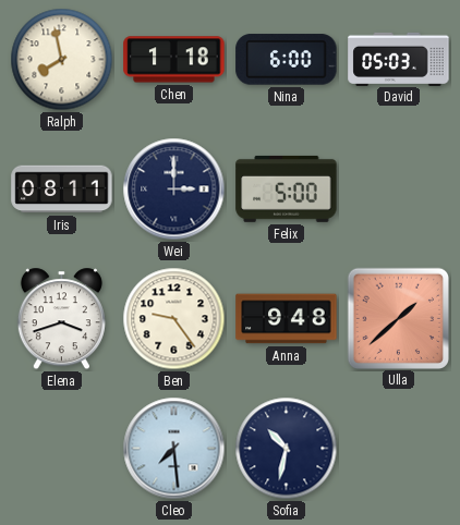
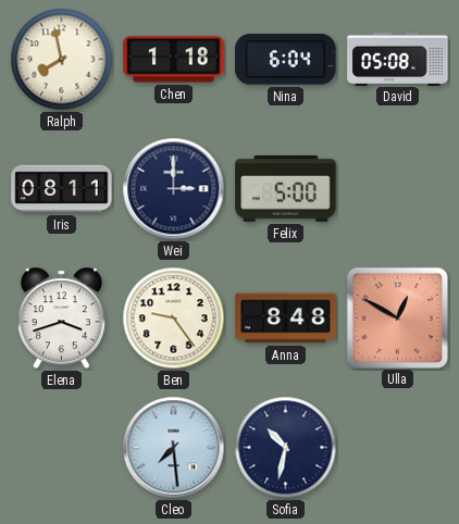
Nina: 6:00 -> 6:04
David: 05:03 -> 05:08
Anna: 9:48 -> 8:48
Ulla: 1:38 -> 12:50
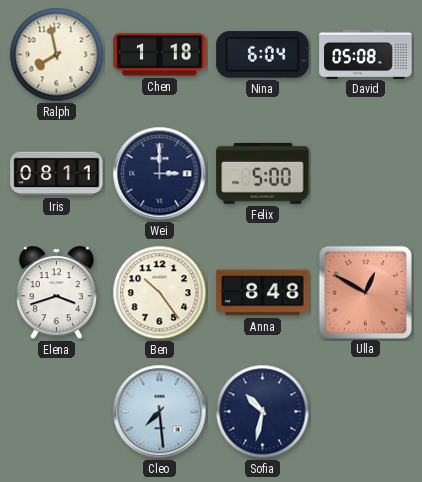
Ben: 9:24 -> 10:24
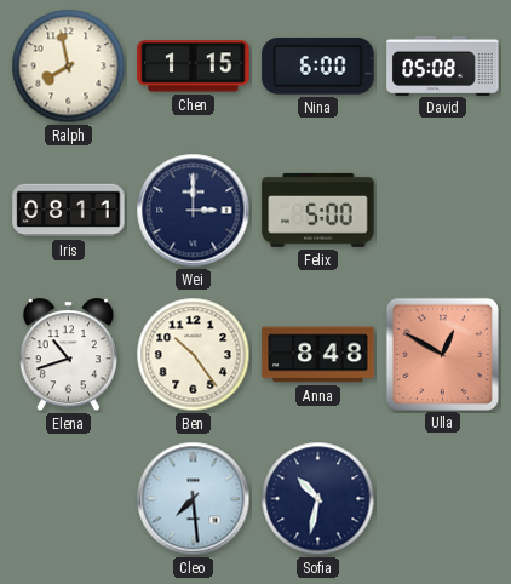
Chen: 1:18 -> 1:15
Nina: 6:04 -> 6:00
Elena: 3:42 -> 10:42
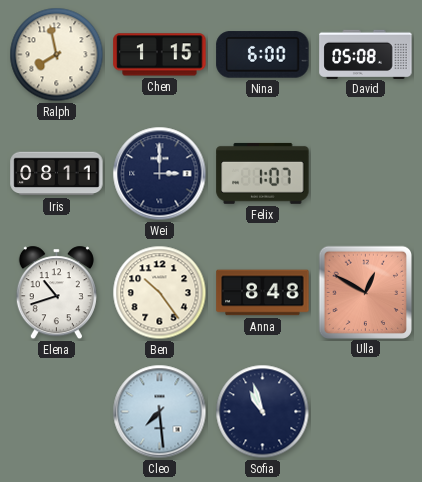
Felix: 5:00 -> 1:07
Sofia: 10:32 -> 10:57
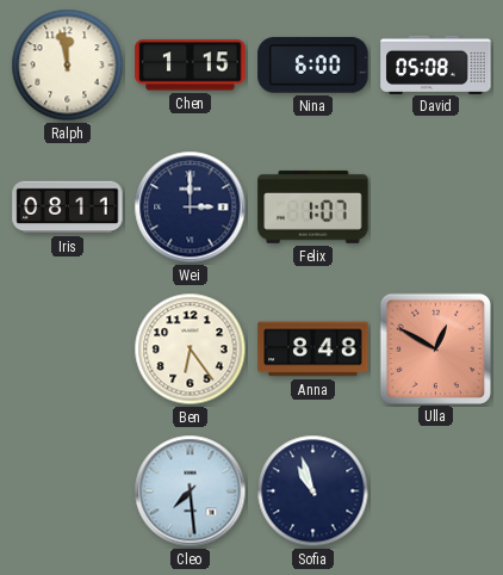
Ralph: 7:58 -> 11:58
Elena: 10:42 -> none
Ben: 10:24 -> 6:24
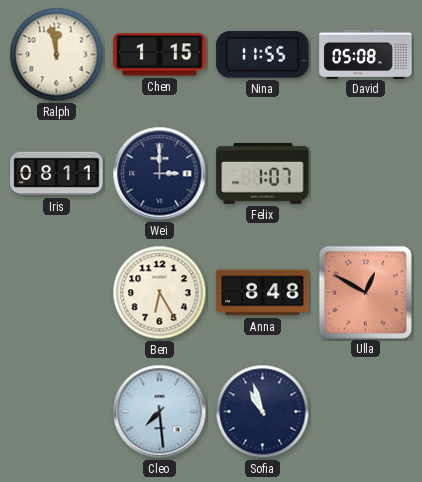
Nina: 6:00 -> 11:55
Ben: 6:24 -> 6:25
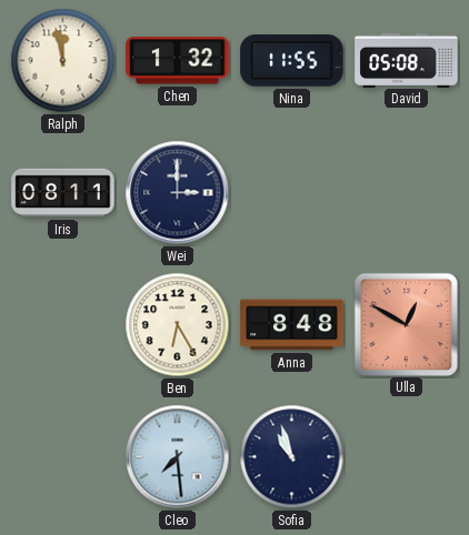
Chen: 1:15 -> 1:32
Felix: 1:07 -> none
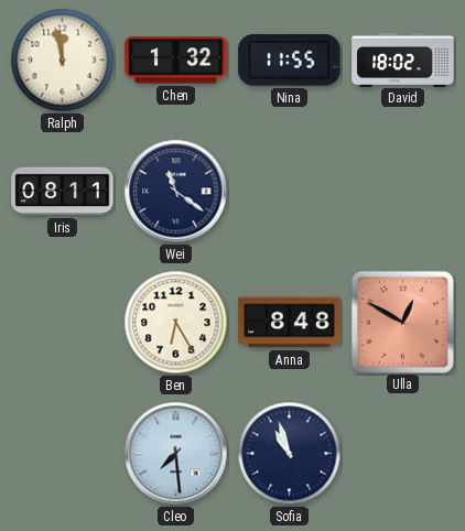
David: 05:08 -> 18:02
Wei: 3:00 -> 11:21
